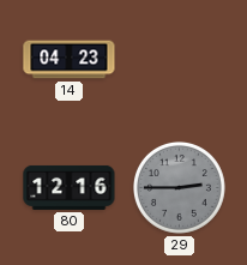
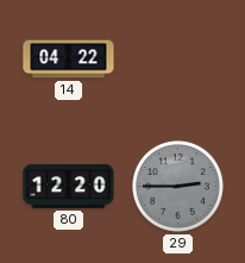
14: 04:23 -> 04:22
80: 12:16 -> 12:20
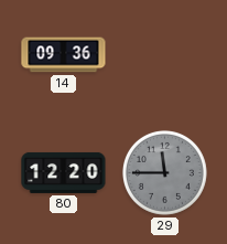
14: 04:22 -> 09:36
29: 2:45 -> 11:45
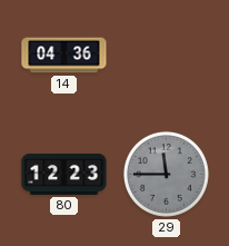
14: 09:36 -> 04:36
80: 12:20 -> 12:23
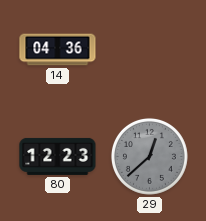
29: 11:45 -> 12:38
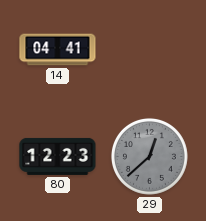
14: 04:36 -> 04:41
